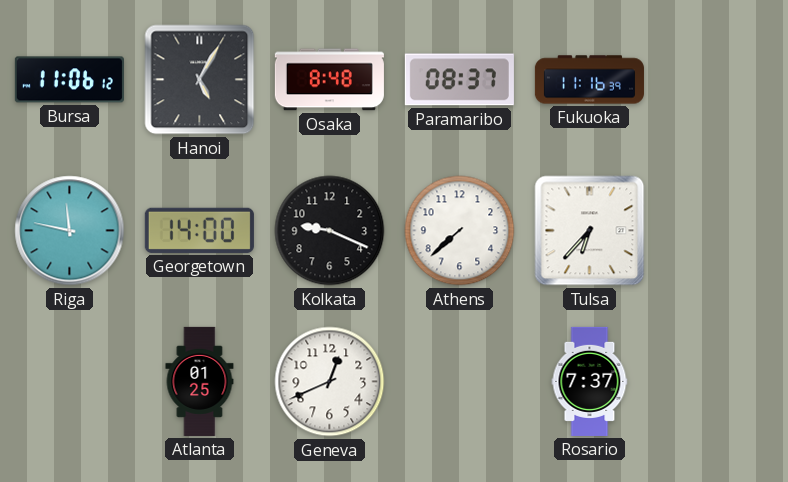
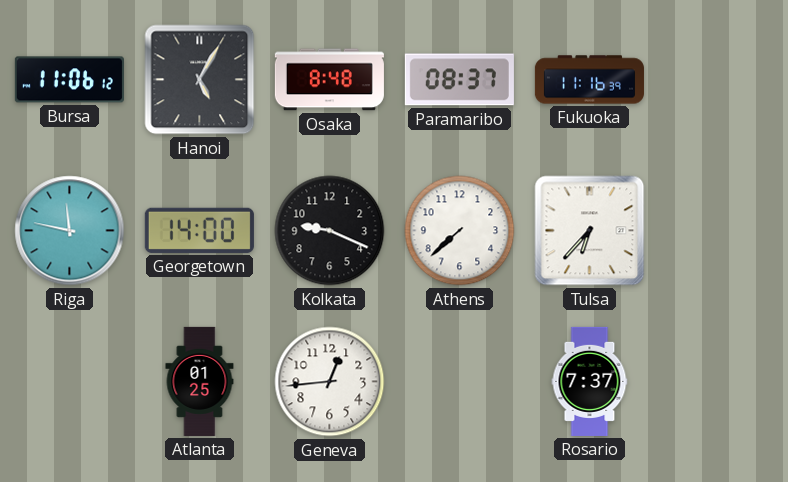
Geneva: 12:41 -> 12:44
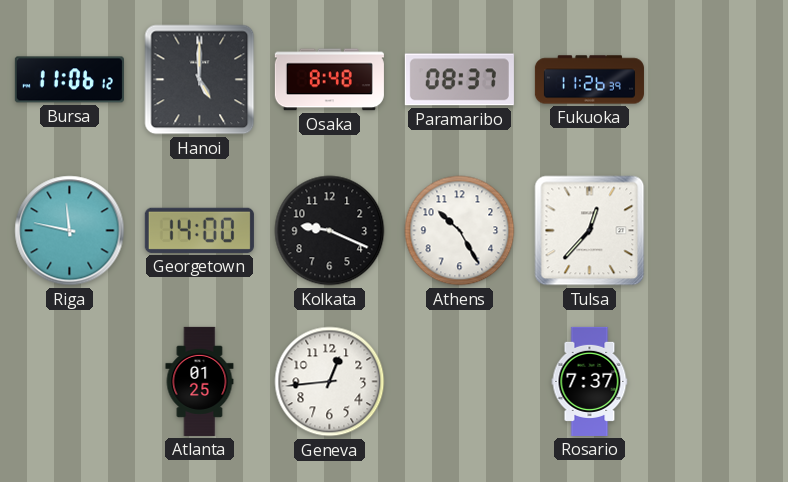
Hanoi: 5:05 -> 5:00
Fukuoka: 11:16 -> 11:26
Athens: 7:38 -> 10:25
Tulsa: 6:37 -> 12:37
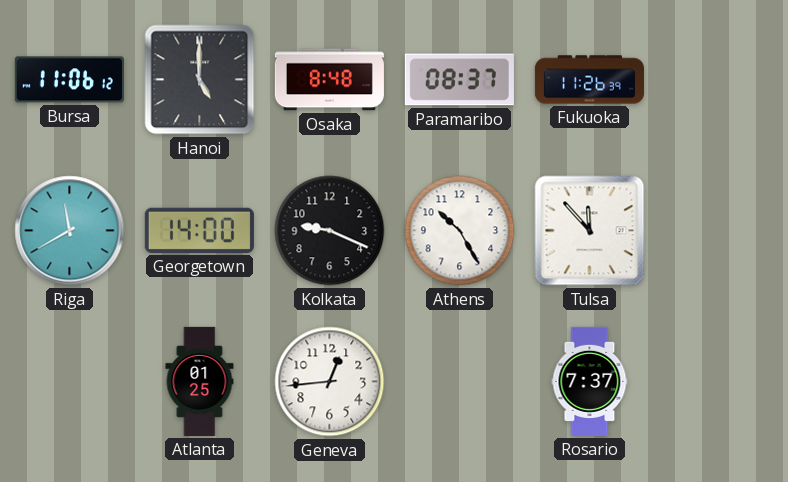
Riga: 11:47 -> 11:40
Tulsa: 12:37 -> 11:53
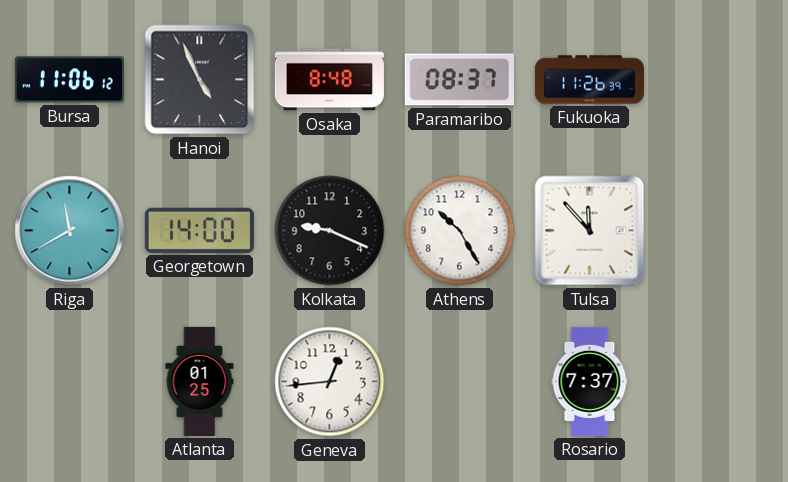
Hanoi: 5:00 -> 4:56
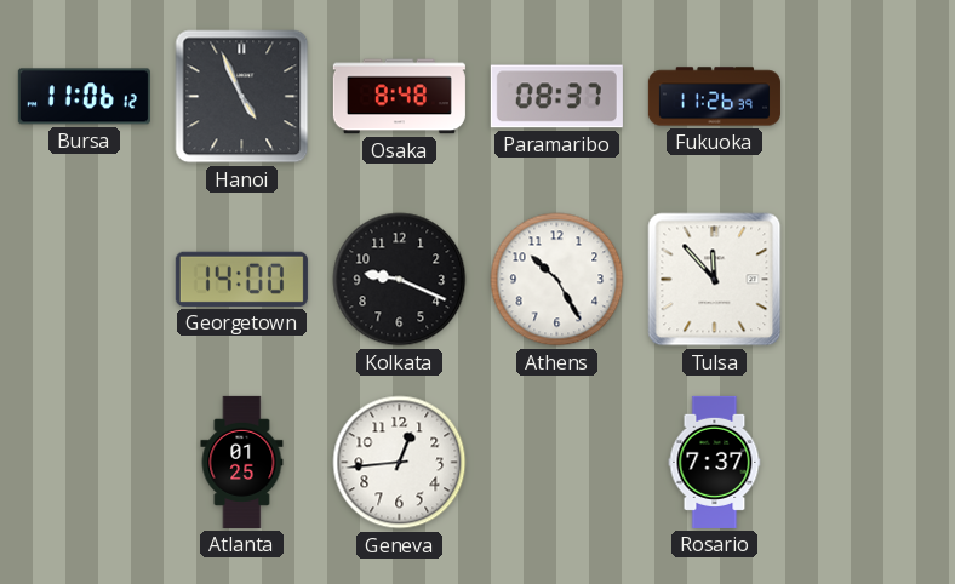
Riga: 11:40 -> none
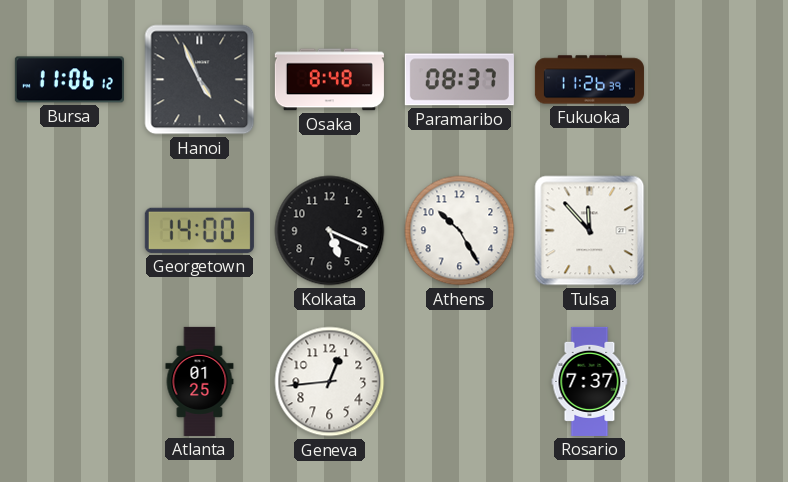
Kolkata: 9:19 -> 5:19
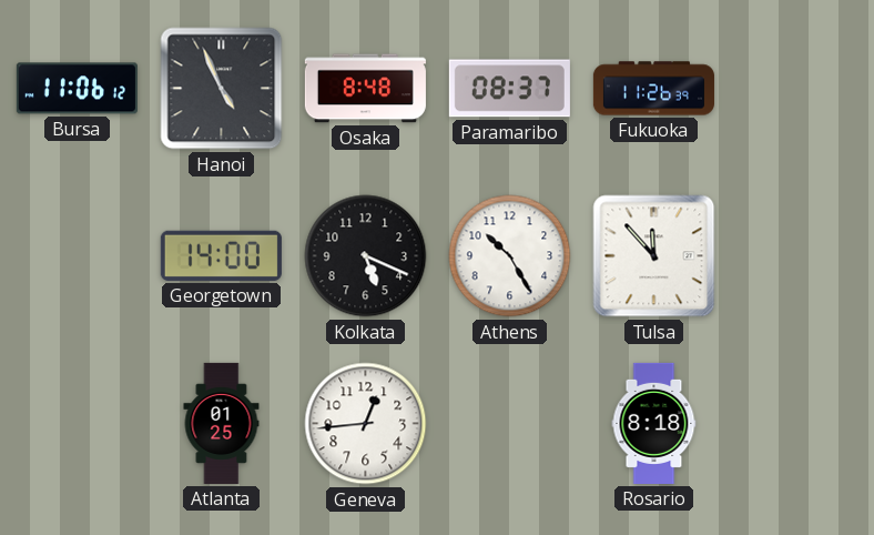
Rosario: 7:37 -> 8:18
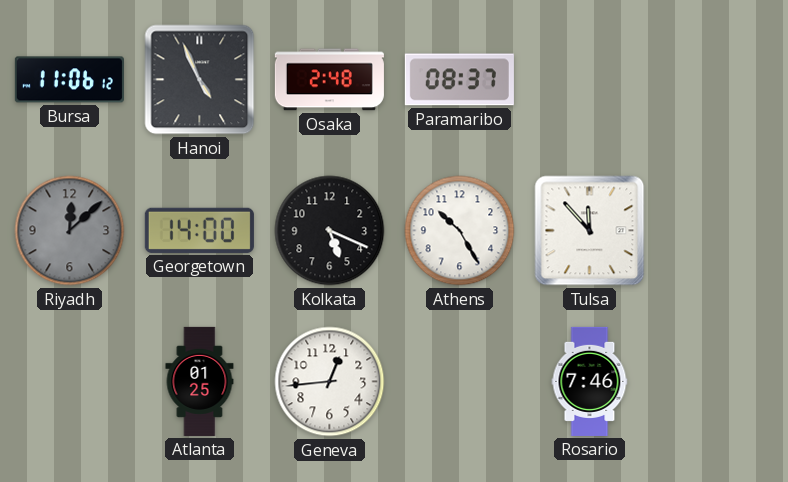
Osaka: 8:48 -> 2:48
Fukuoka: 11:26 -> none
Riyadh: none -> 12:08
Rosario: 8:18 -> 7:46
